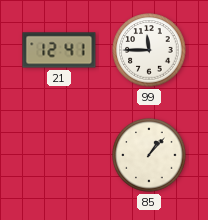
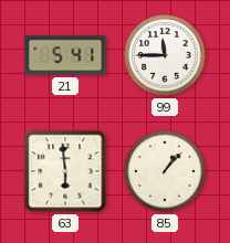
21: 12:41 -> 5:41
63: none -> 5:59
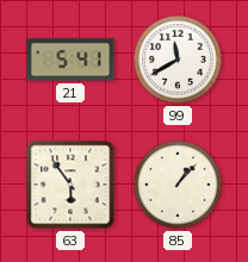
99: 11:45 -> 11:40
63: 5:59 -> 5:54
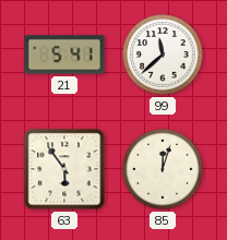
99: 11:40 -> 11:38
85: 1:07 -> 12:03
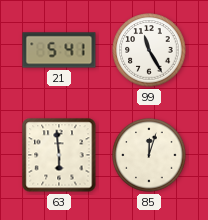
99: 11:38 -> 11:25
63: 5:54 -> 5:59
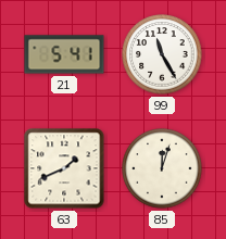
63: 5:59 -> 1:41
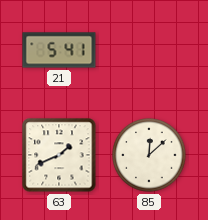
99: 11:25 -> none
85: 12:03 -> 12:08
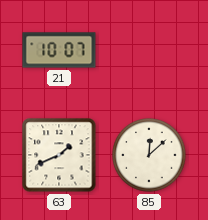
21: 5:41 -> 10:07
